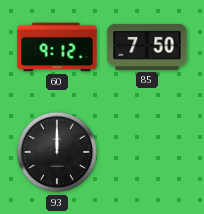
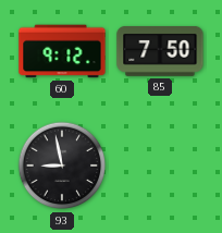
93: 12:00 -> 8:58
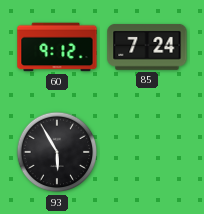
85: 7:50 -> 7:24
93: 8:58 -> 5:55
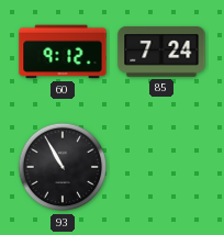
93: 5:55 -> 10:55
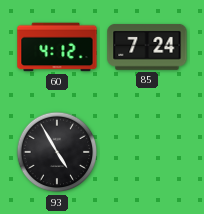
60: 9:12 -> 4:12
93: 10:55 -> 4:55
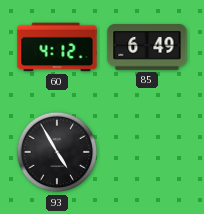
85: 7:24 -> 6:49
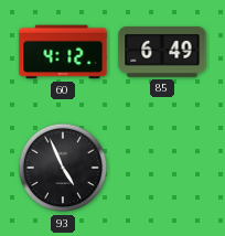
93: 4:55 -> 4:56
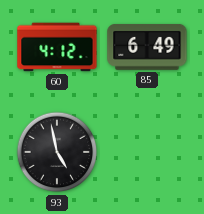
93: 4:56 -> 4:58
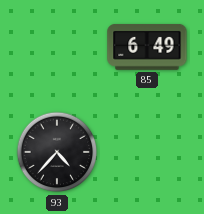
60: 4:12 -> none
93: 4:58 -> 4:37
